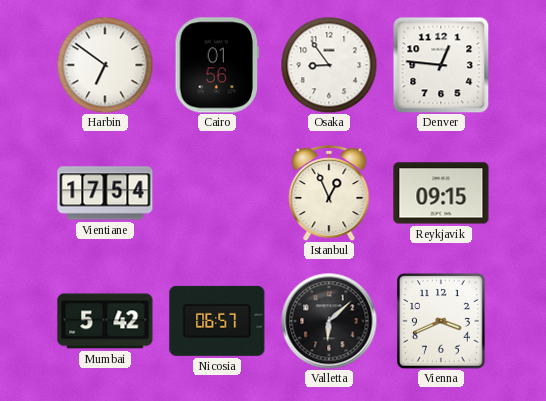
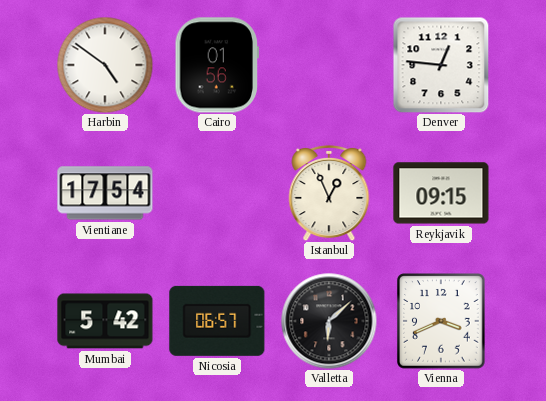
Harbin: 6:51 -> 4:51
Osaka: 8:54 -> none
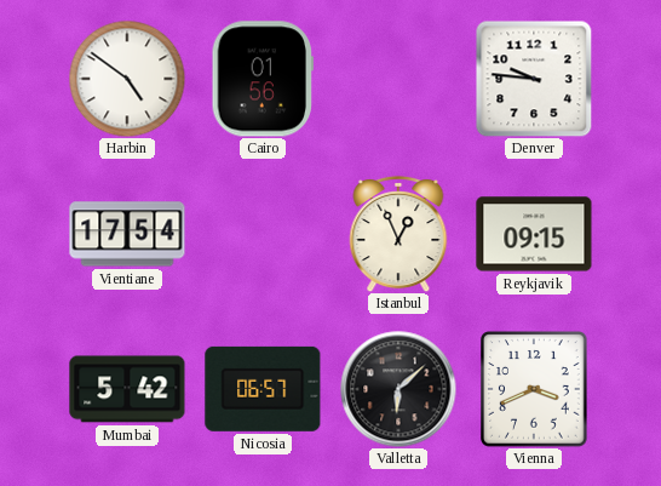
Denver: 12:46 -> 9:46
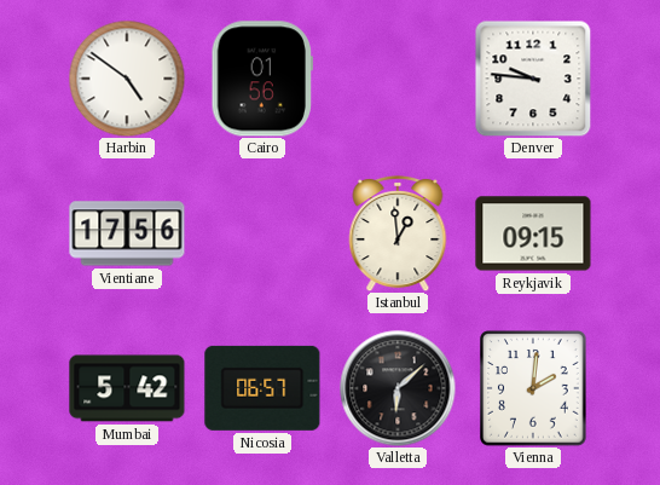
Vientiane: 17:54 -> 17:56
Istanbul: 12:56 -> 12:59
Vienna: 3:41 -> 2:01
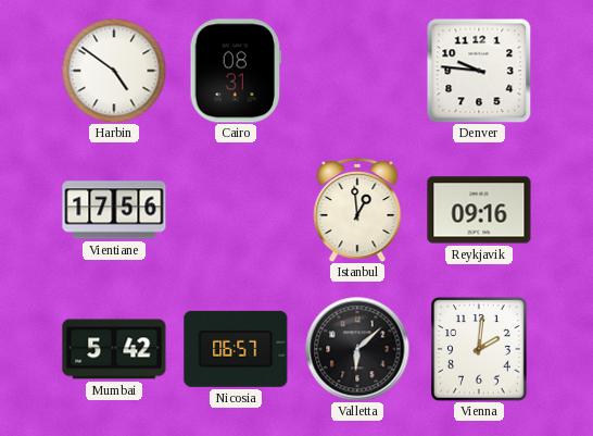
Cairo: 01:56 -> 08:31
Reykjavik: 09:15 -> 09:16
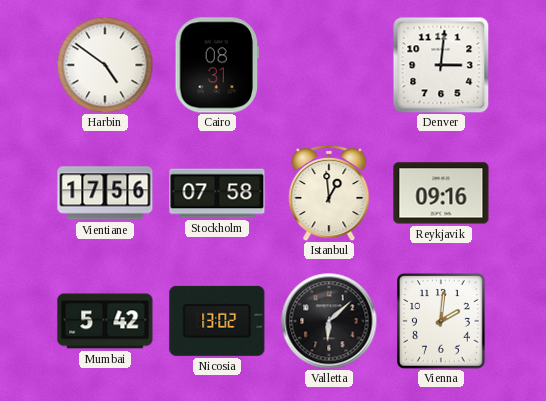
Denver: 9:46 -> 3:01
Stockholm: none -> 07:58
Nicosia: 06:57 -> 13:02
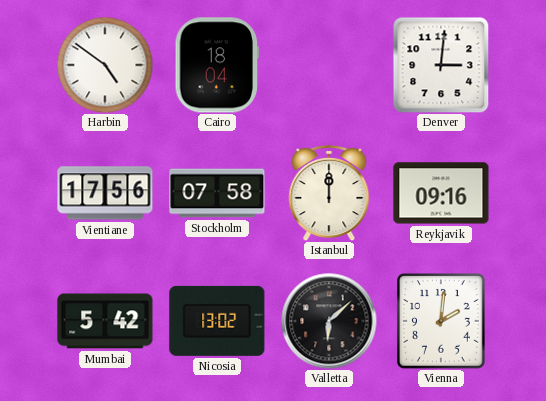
Cairo: 08:31 -> 18:04
Istanbul: 12:59 -> 12:00
